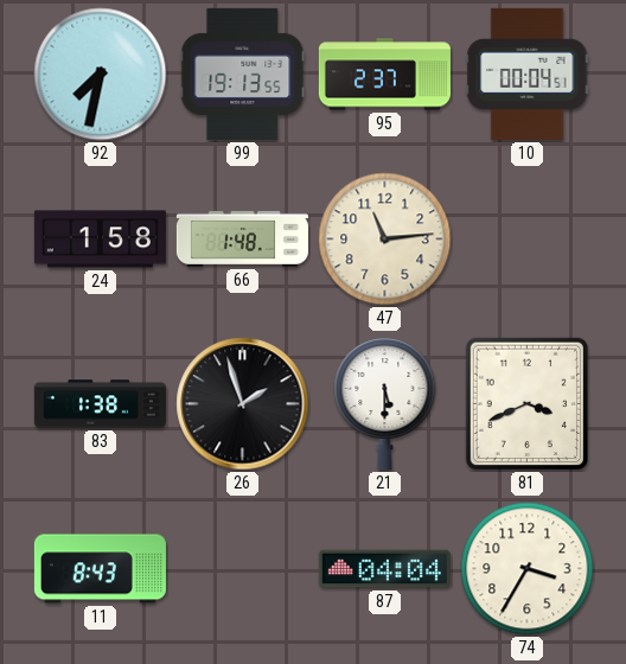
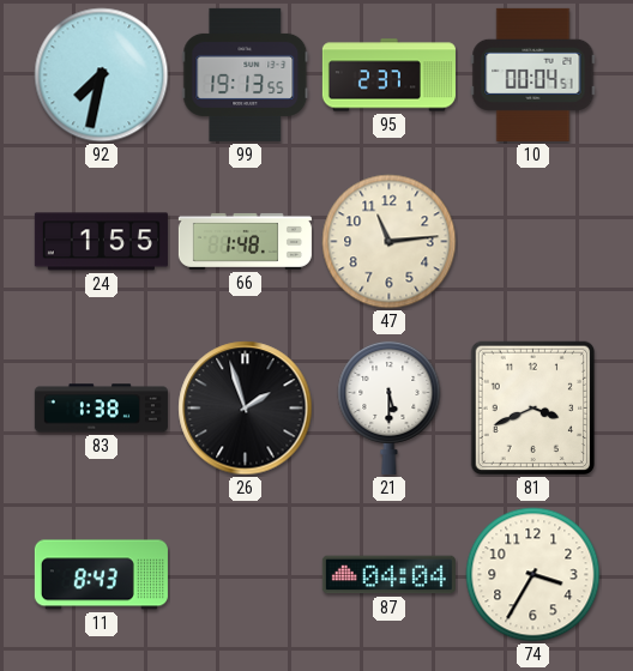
24: 1:58 -> 1:55
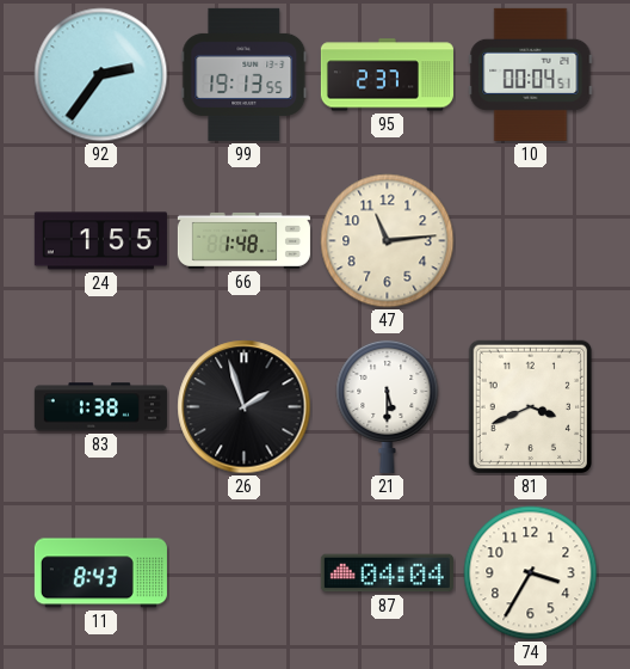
92: 7:32 -> 2:36
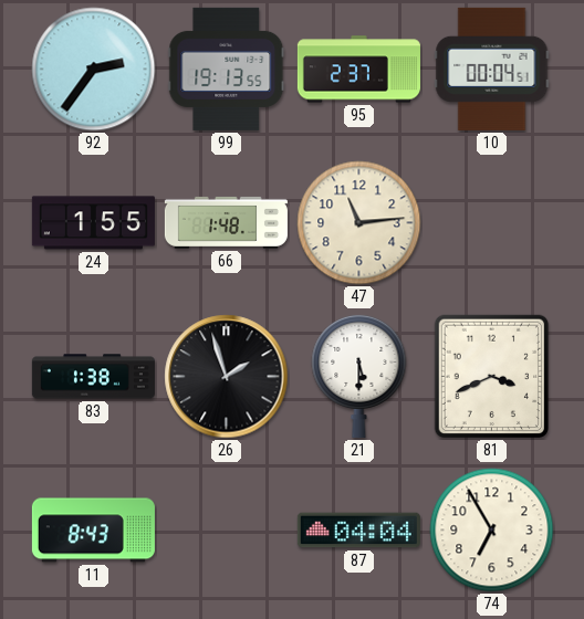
74: 3:35 -> 6:55
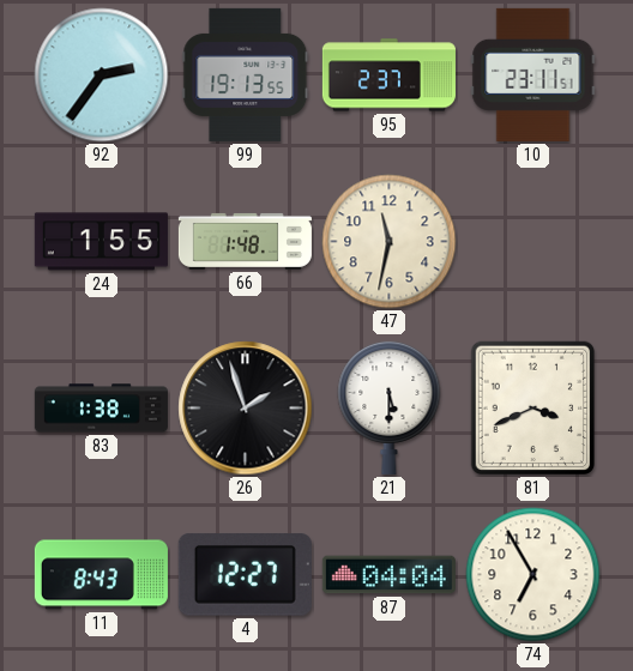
10: 00:04 -> 23:11
47: 11:14 -> 11:32
4: none -> 12:27
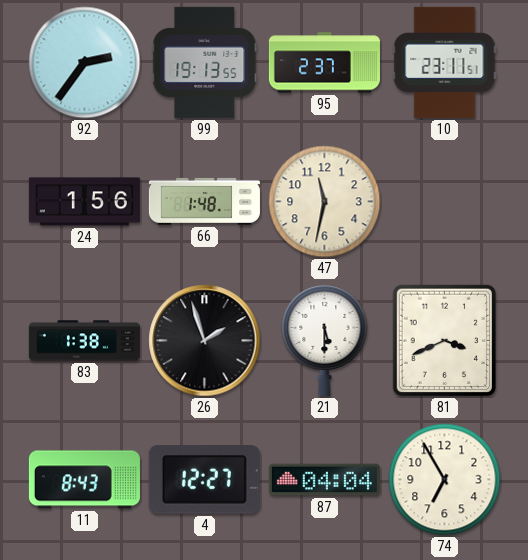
24: 1:55 -> 1:56
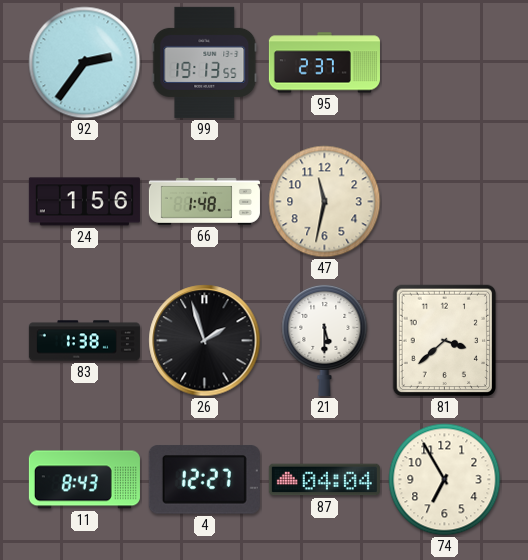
10: 23:11 -> none
81: 3:41 -> 3:38
